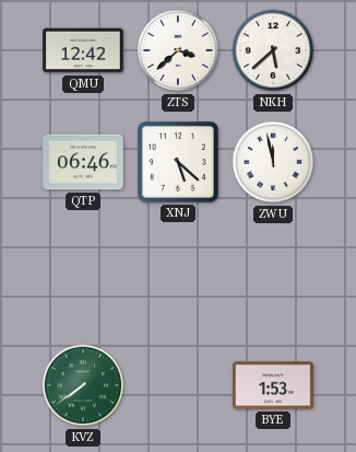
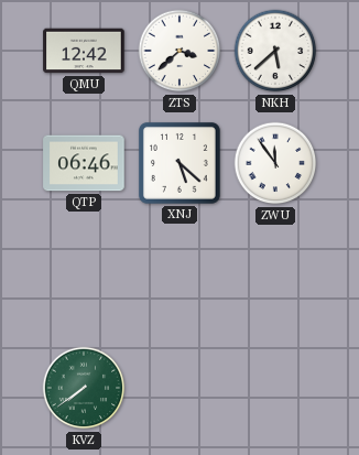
ZWU: 11:58 -> 11:54
BYE: 1:53 -> none
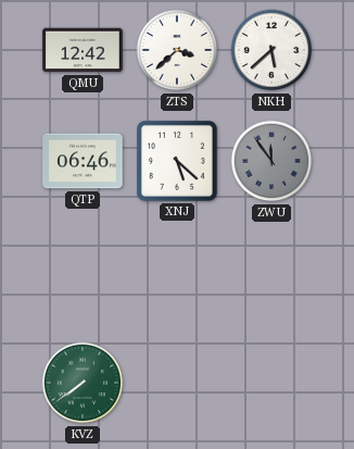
ZWU dial: white -> grey
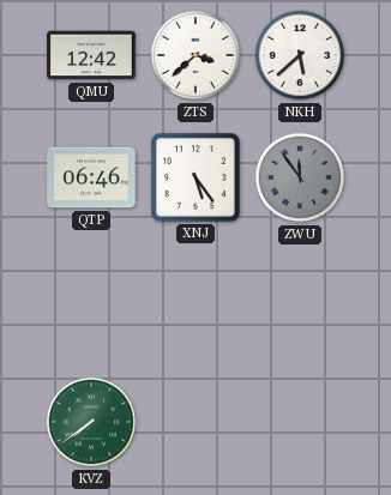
XNJ: 5:22 -> 5:24
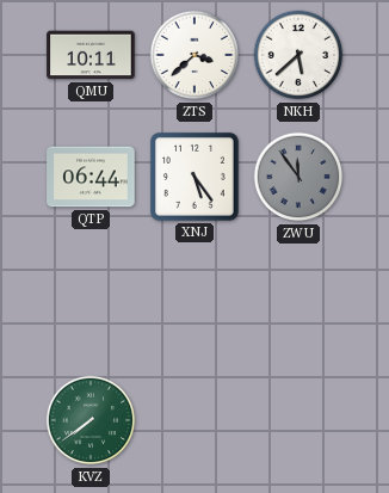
QMU: 12:42 -> 10:11
QTP: 06:46 -> 06:44
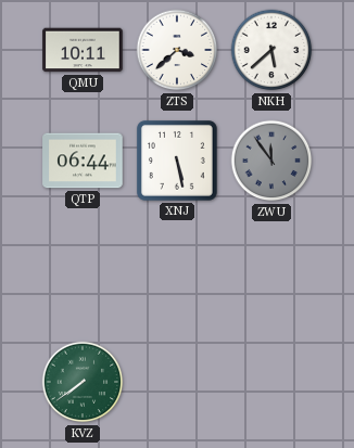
XNJ: 5:24 -> 5:28
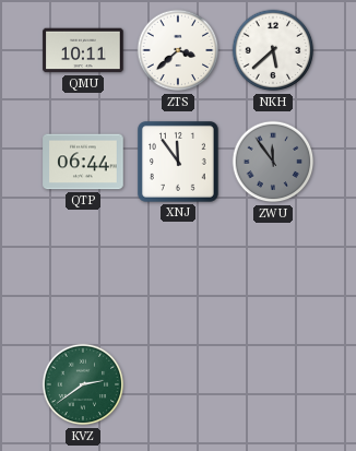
XNJ: 5:28 -> 11:54
KVZ: 7:39 -> 2:39
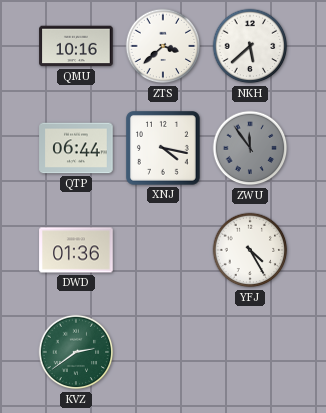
QMU: 10:11 -> 10:16
XNJ: 11:54 -> 4:17
DWD: none -> 01:36
YFJ: none -> 4:25
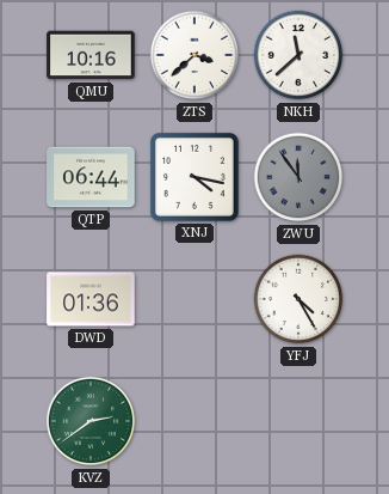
NKH: 5:38 -> 11:38
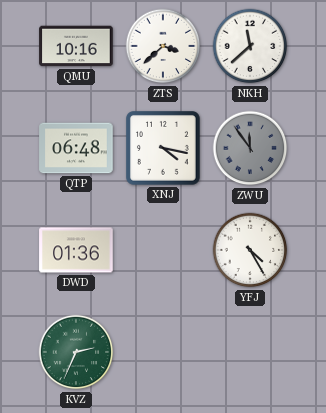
QTP: 06:44 -> 06:48
KVZ: 2:39 -> 2:34
